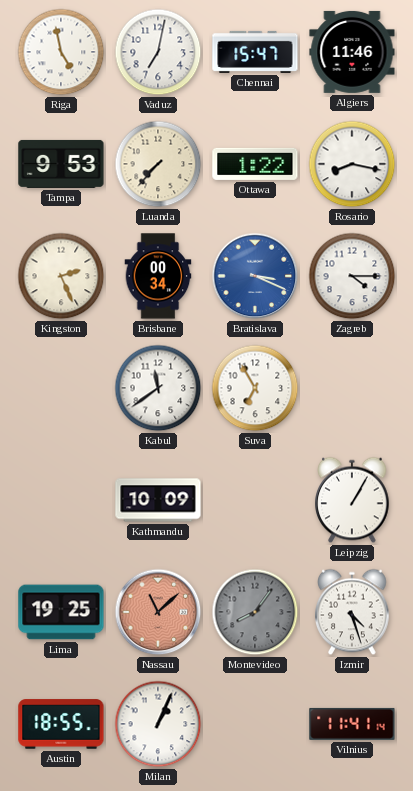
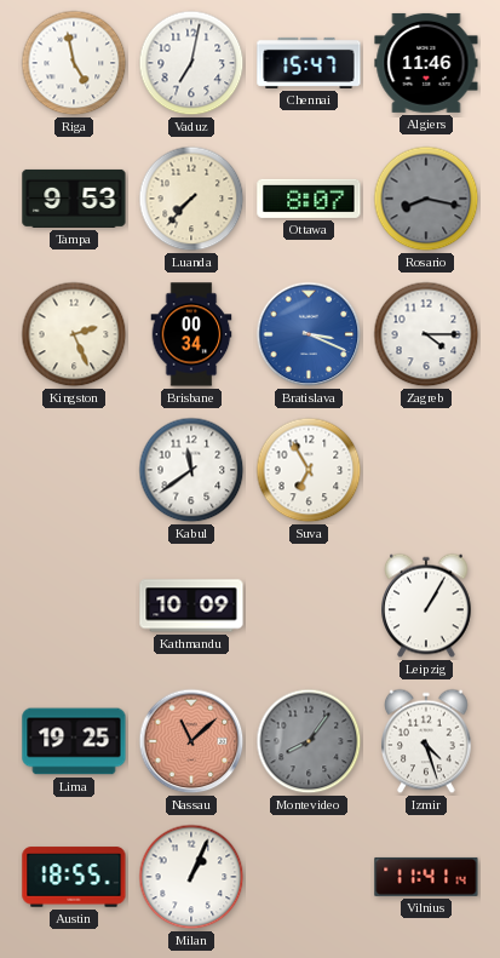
Ottawa: 1:22 -> 8:07
Rosario dial: white -> grey
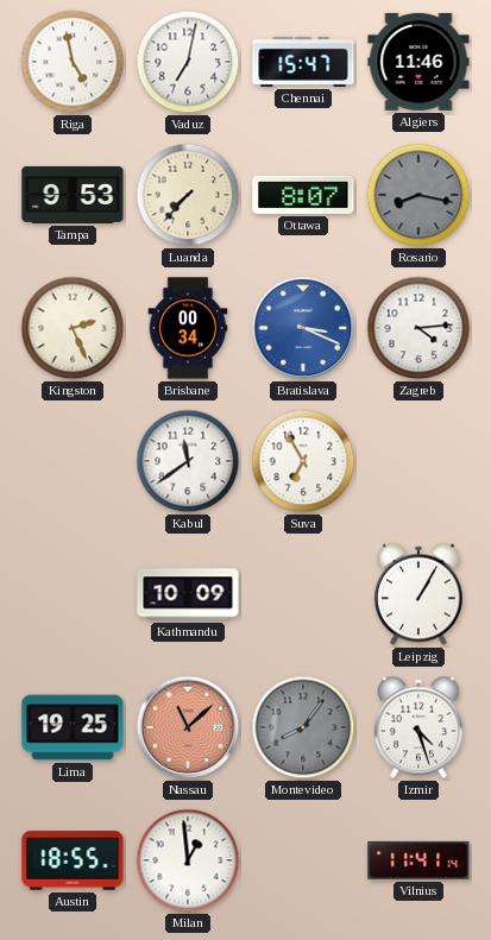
Zagreb: 4:15 -> 4:14
Milan: 1:04 -> 12:59
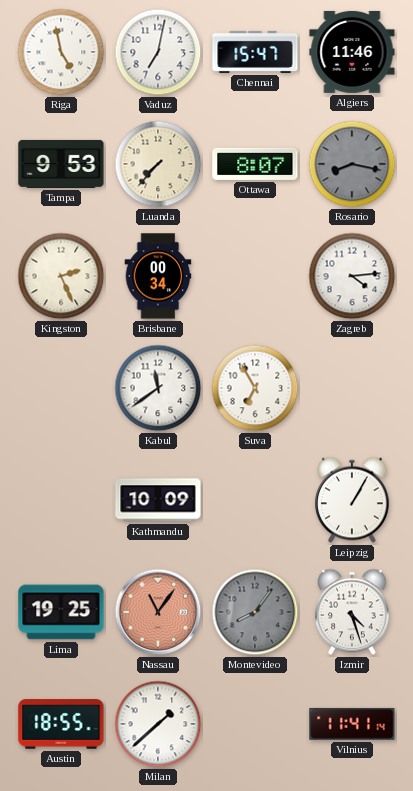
Bratislava: 3:19 -> none
Nassau: 11:08 -> 11:06
Milan: 12:59 -> 1:38
